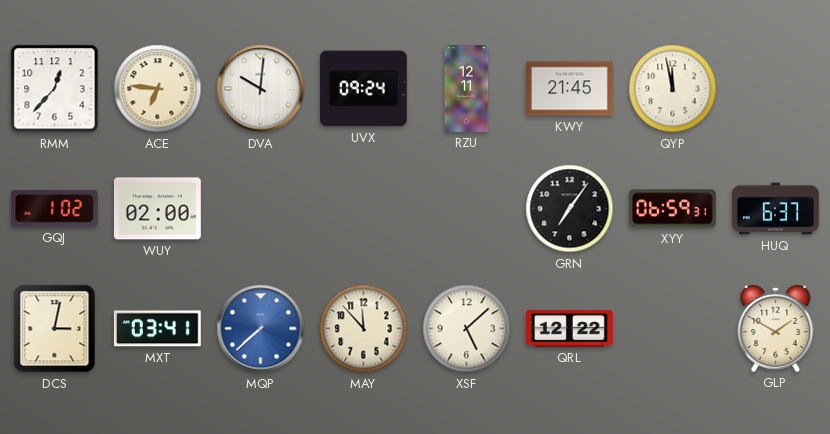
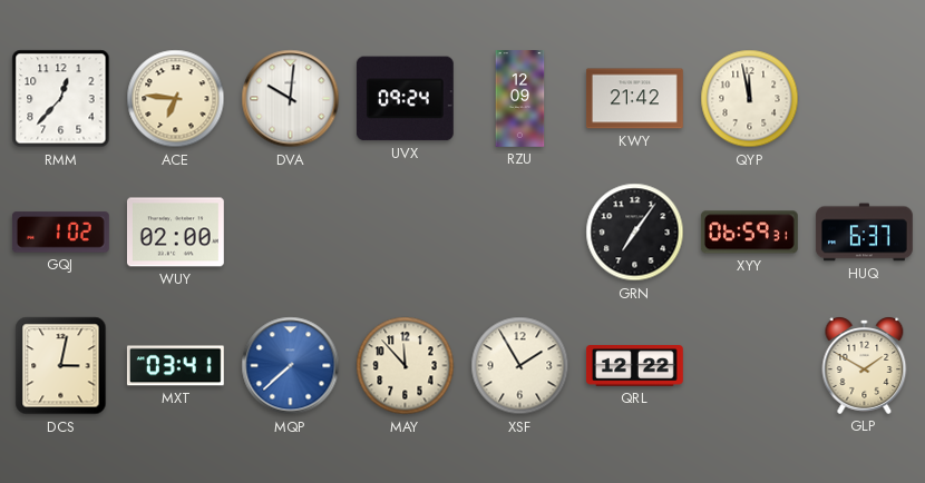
RZU: 12:11 -> 12:09
KWY: 21:45 -> 21:42
XSF: 5:08 -> 1:55
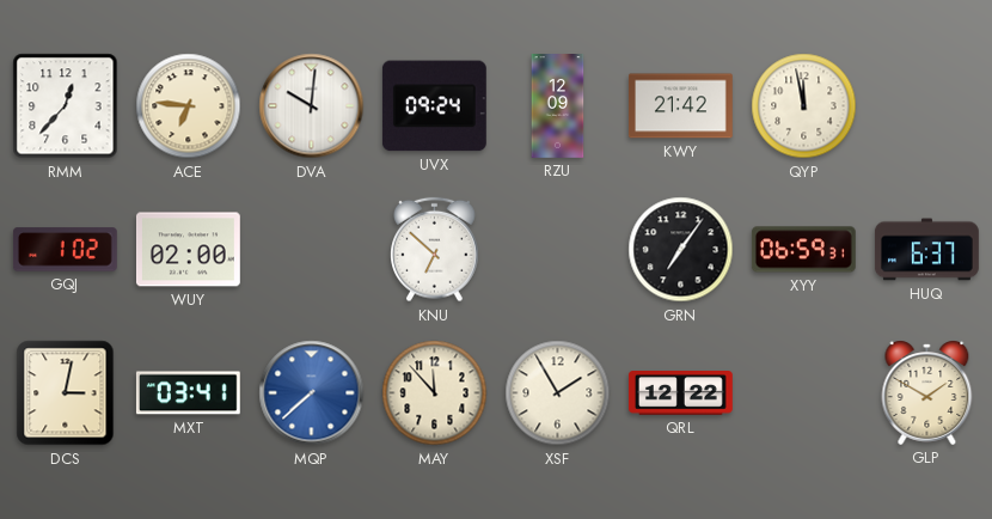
KNU: none -> 6:52
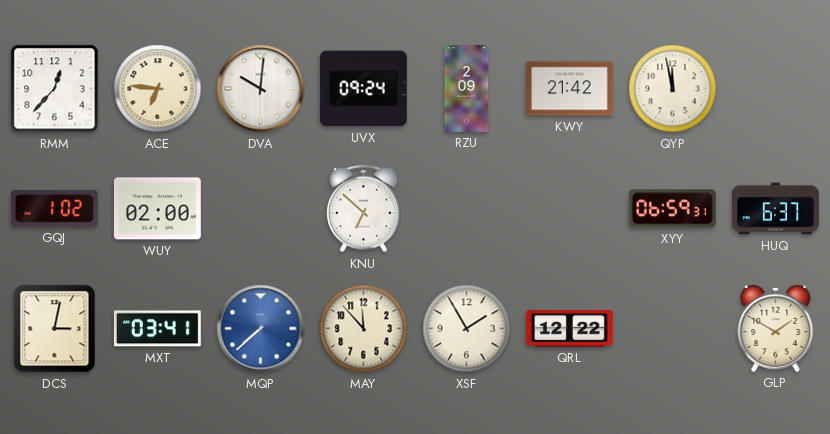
RZU: 12:09 -> 2:09
GRN: 7:06 -> none
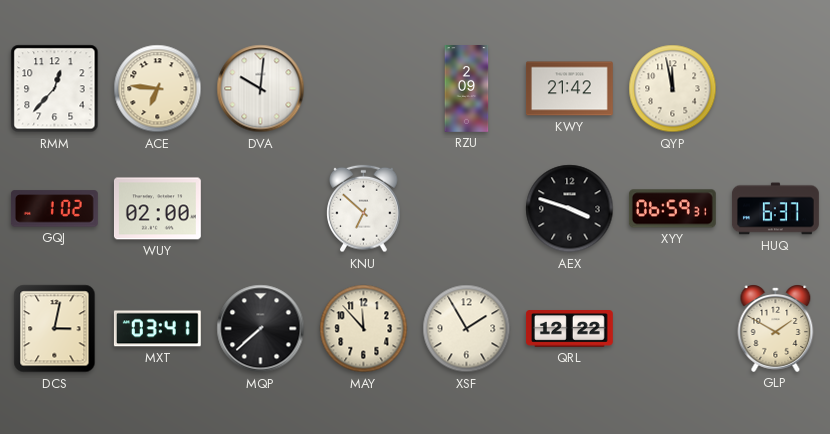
UVX: 09:24 -> none
AEX: none -> 3:48
MQP dial: blue -> black
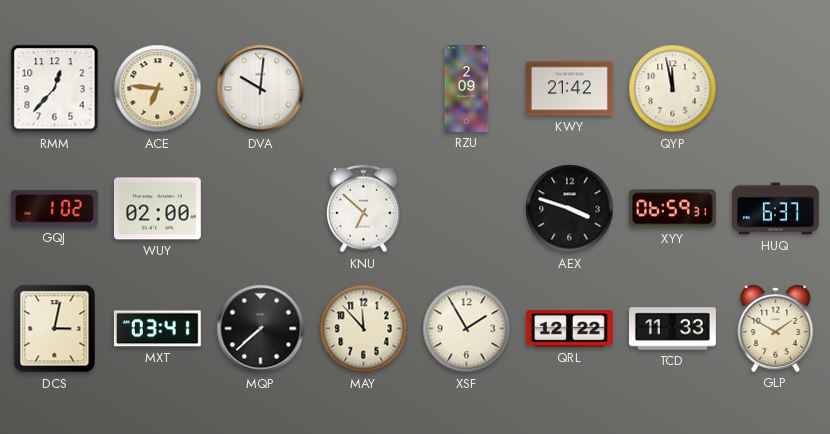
TCD: none -> 11:33
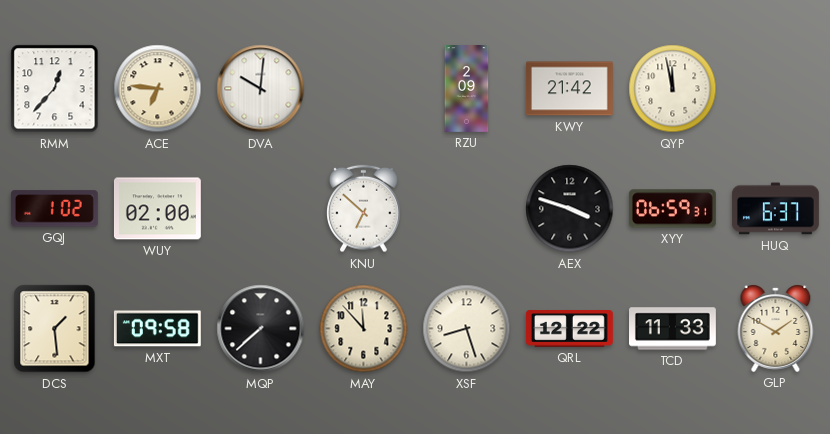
DCS: 3:02 -> 1:29
MXT: 03:41 -> 09:58
XSF: 1:55 -> 8:27
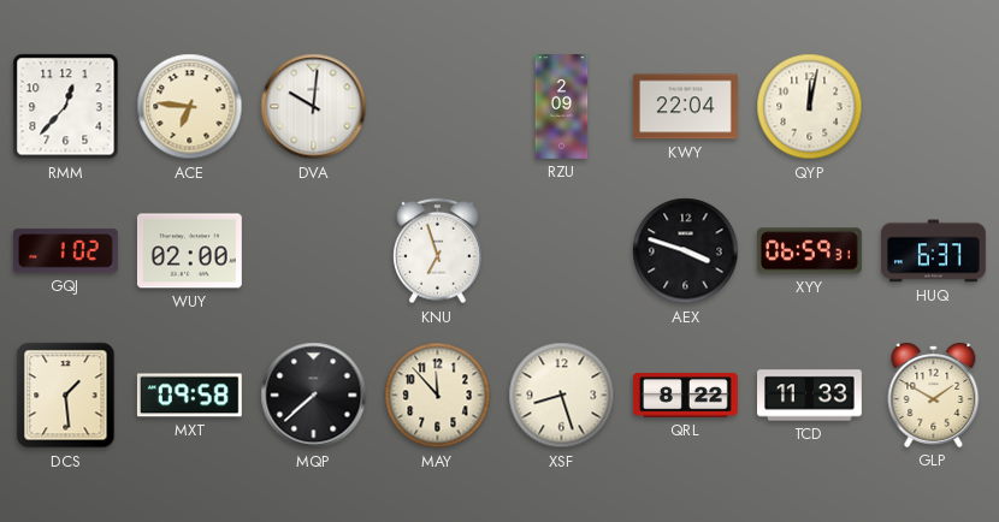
KWY: 21:42 -> 22:04
QYP: 11:58 -> 12:02
KNU: 6:52 -> 6:57
QRL: 12:22 -> 8:22
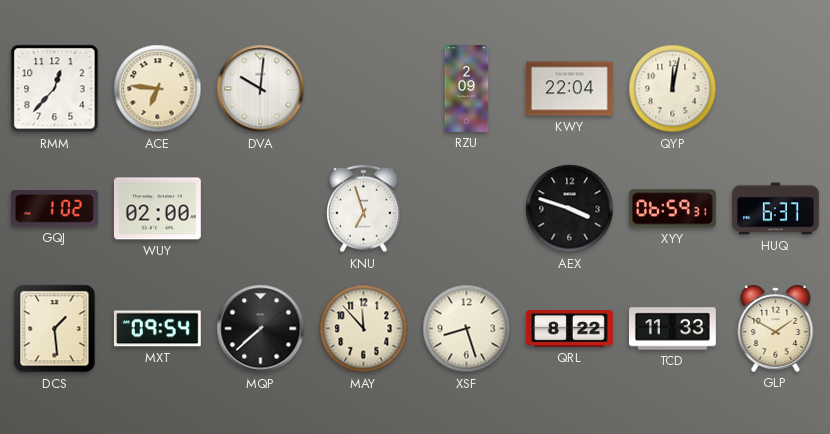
MXT: 09:58 -> 09:54
